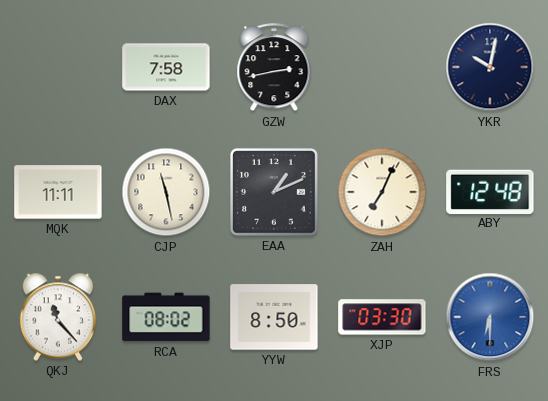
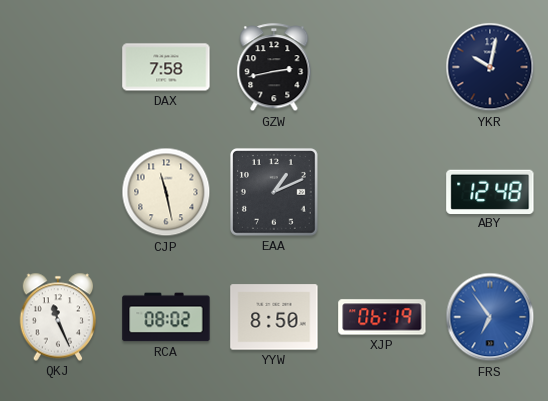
MQK: 11:11 -> none
ZAH: 7:04 -> none
QKJ: 11:23 -> 11:26
XJP: 03:30 -> 06:19
FRS: 6:30 -> 6:54
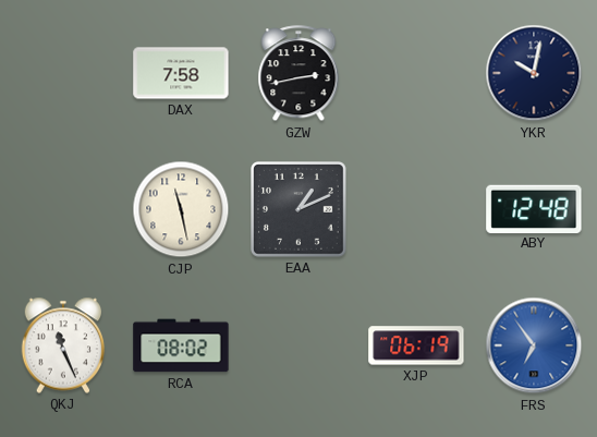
YYW: 8:50 -> none
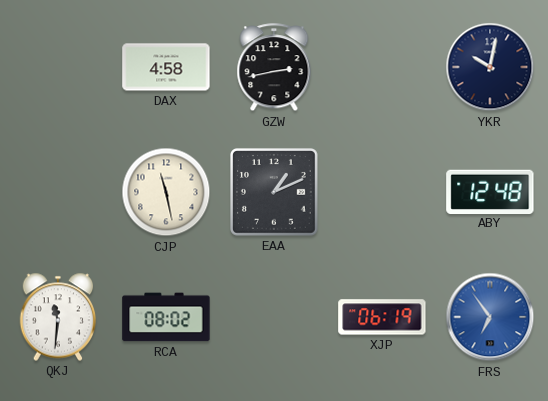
DAX: 7:58 -> 4:58
QKJ: 11:26 -> 11:31
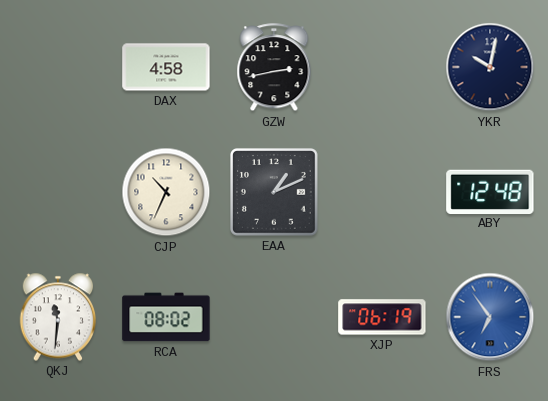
CJP: 11:28 -> 10:34
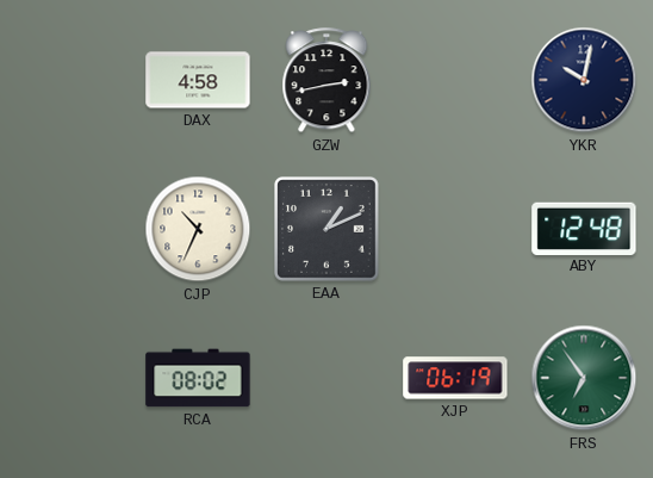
QKJ: 11:31 -> none
FRS dial: blue -> green
